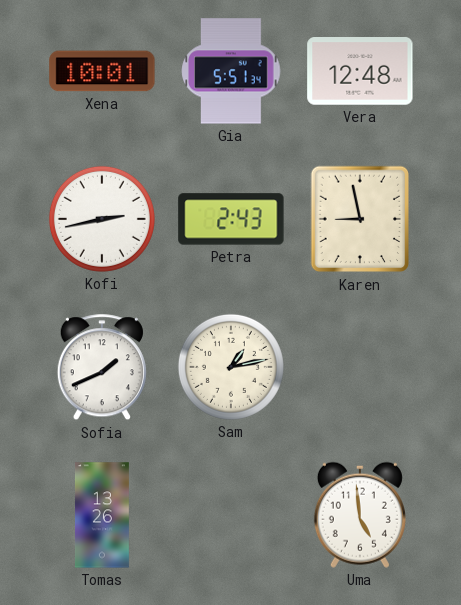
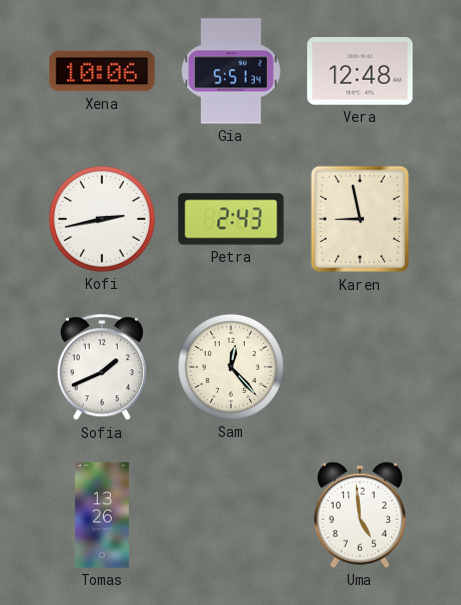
Xena: 10:01 -> 10:06
Sam: 1:13 -> 12:23
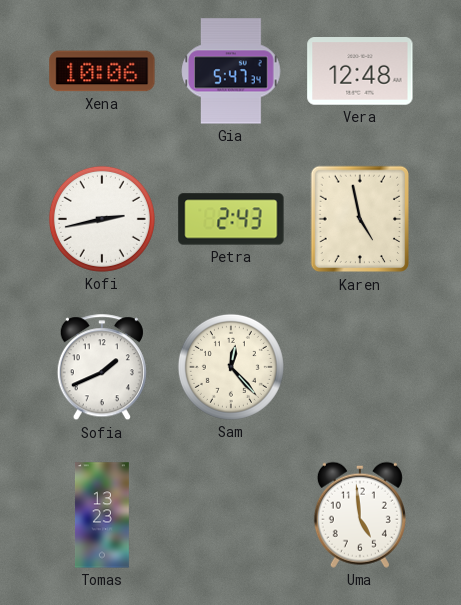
Gia: 5:51 -> 5:47
Karen: 8:58 -> 4:58
Tomas: 13:26 -> 13:23
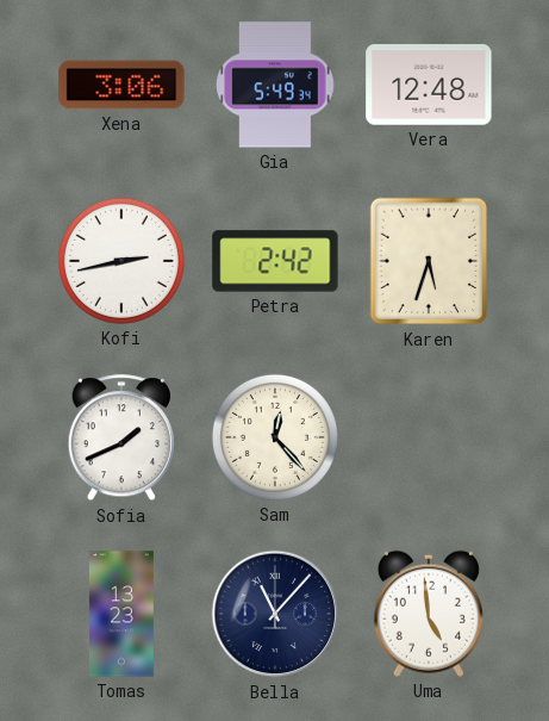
Xena: 10:06 -> 3:06
Gia: 5:47 -> 5:49
Petra: 2:43 -> 2:42
Karen: 4:58 -> 5:33
Bella: none -> 11:07
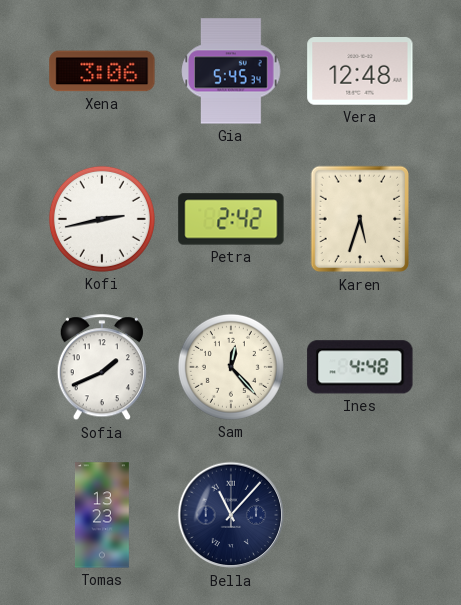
Gia: 5:49 -> 5:45
Ines: none -> 4:48
Uma: 4:59 -> none
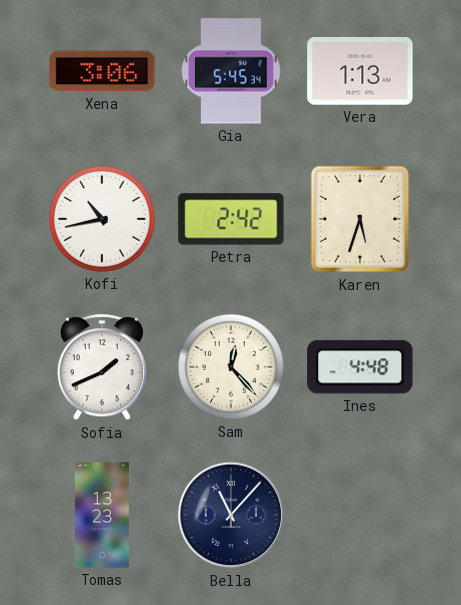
Vera: 12:48 -> 1:13
Kofi: 2:43 -> 10:43
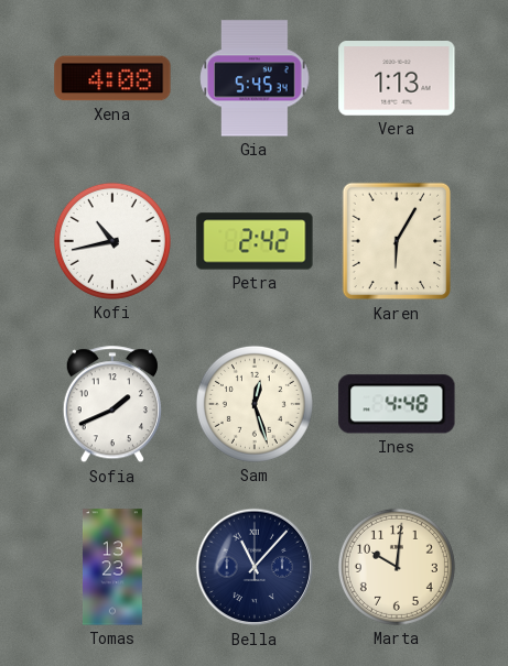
Xena: 3:06 -> 4:08
Karen: 5:33 -> 6:05
Sam: 12:23 -> 12:27
Marta: none -> 10:01
